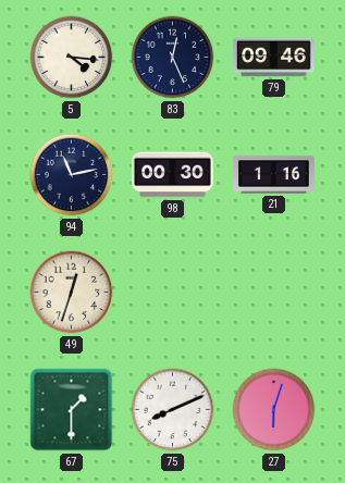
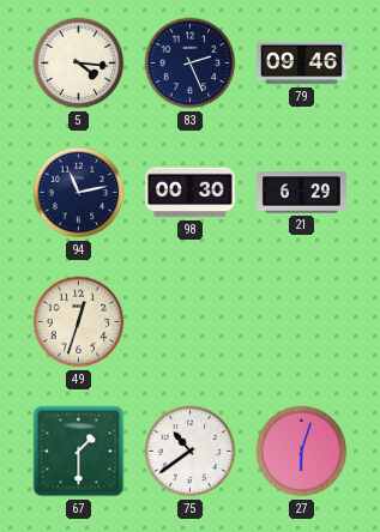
83: 12:26 -> 2:26
21: 1:16 -> 6:29
75: 8:11 -> 10:39
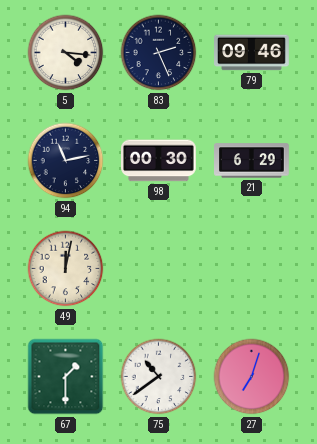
49: 12:33 -> 12:02
27: 6:03 -> 7:03
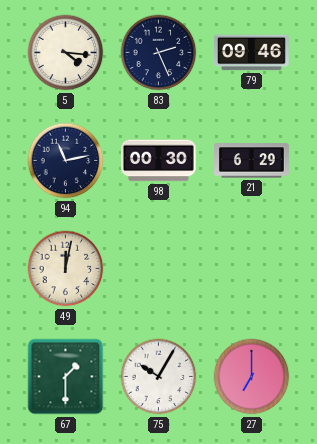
75: 10:39 -> 10:05
27: 7:03 -> 7:00
